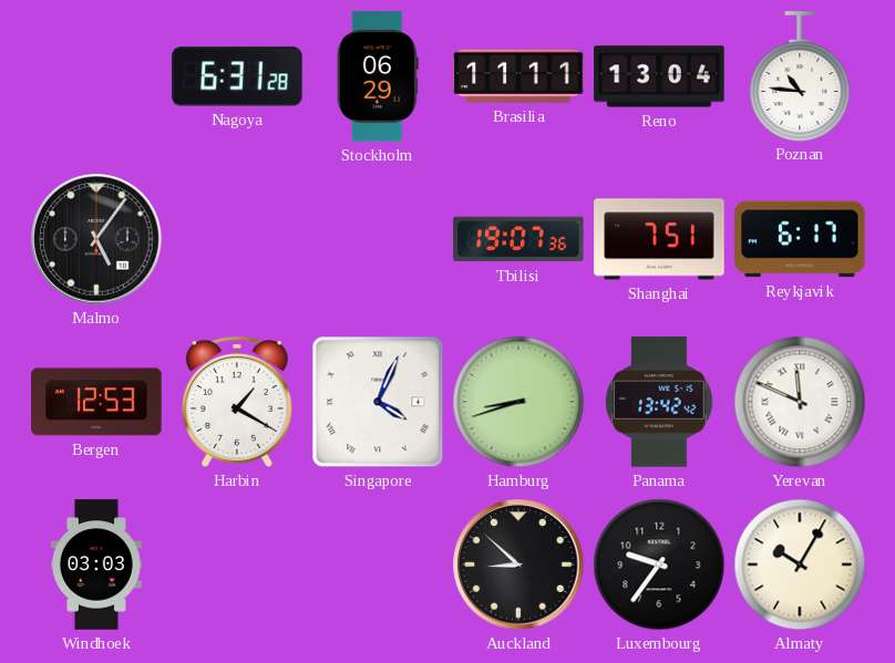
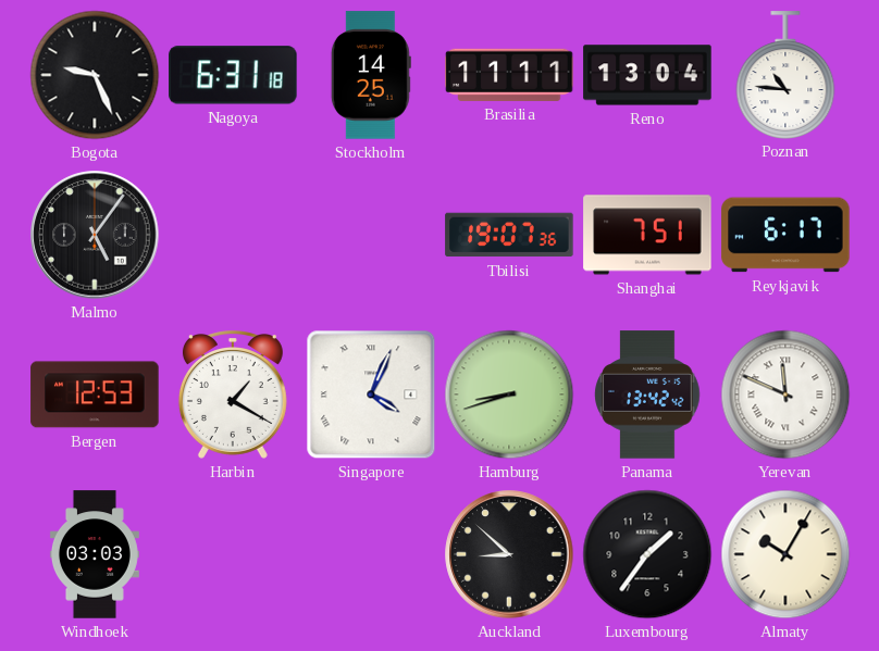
Bogota: none -> 9:26
Nagoya: 6:31:28 -> 6:31:18
Stockholm: 06:29 -> 14:25
Luxembourg: 9:36 -> 1:36
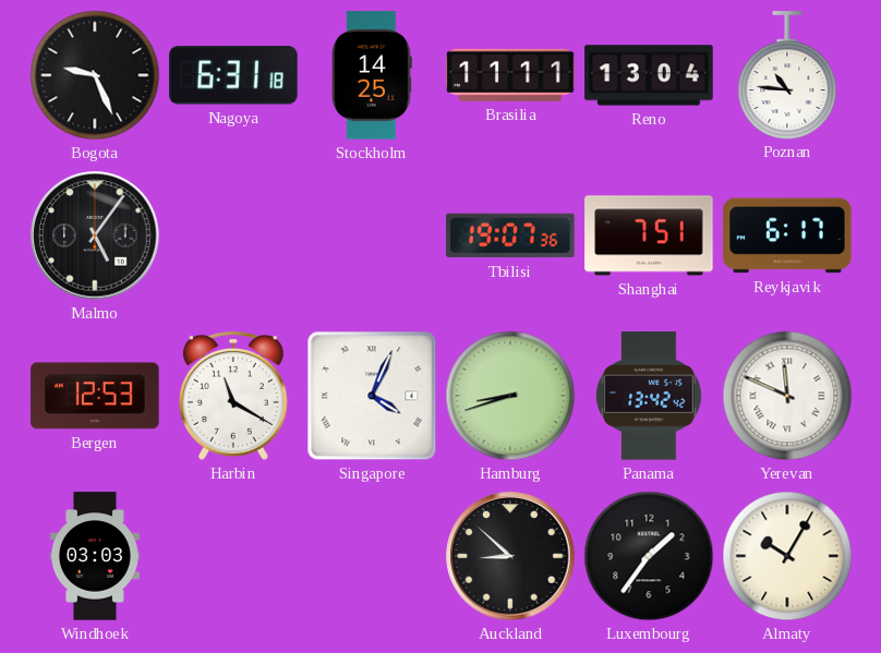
Harbin: 1:20 -> 11:20
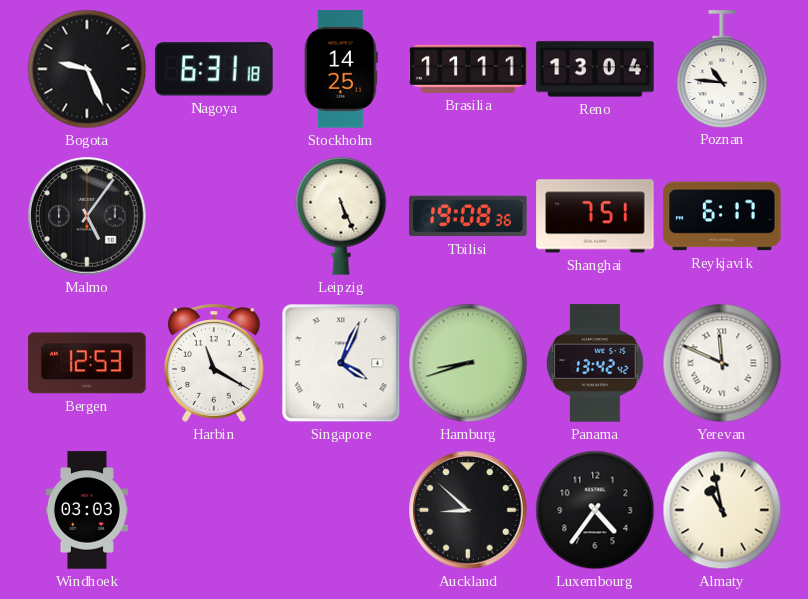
Leipzig: none -> 5:26
Tbilisi: 19:07 -> 19:08
Luxembourg: 1:36 -> 4:36
Almaty: 10:05 -> 10:58
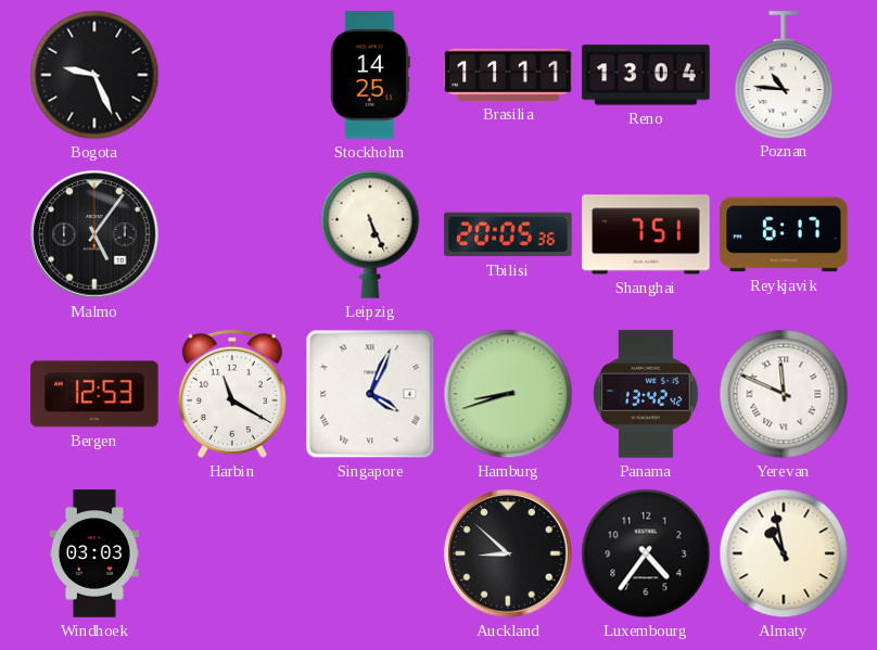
Nagoya: 6:31 -> none
Tbilisi: 19:08 -> 20:05
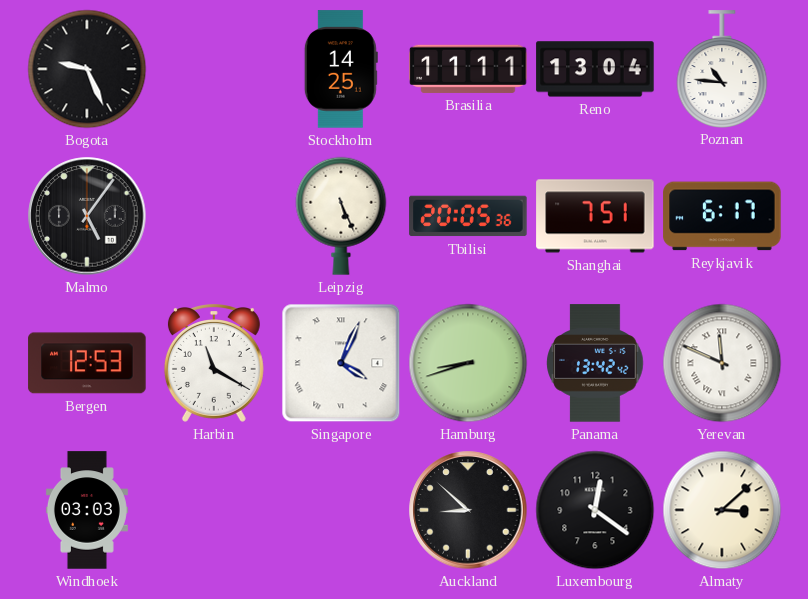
Luxembourg: 4:36 -> 12:21
Almaty: 10:58 -> 3:08
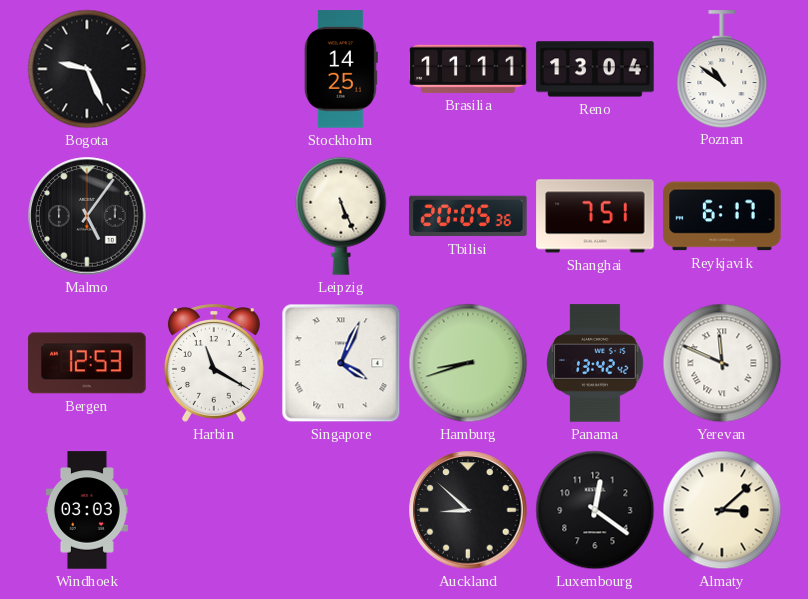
Poznan: 10:46 -> 10:51
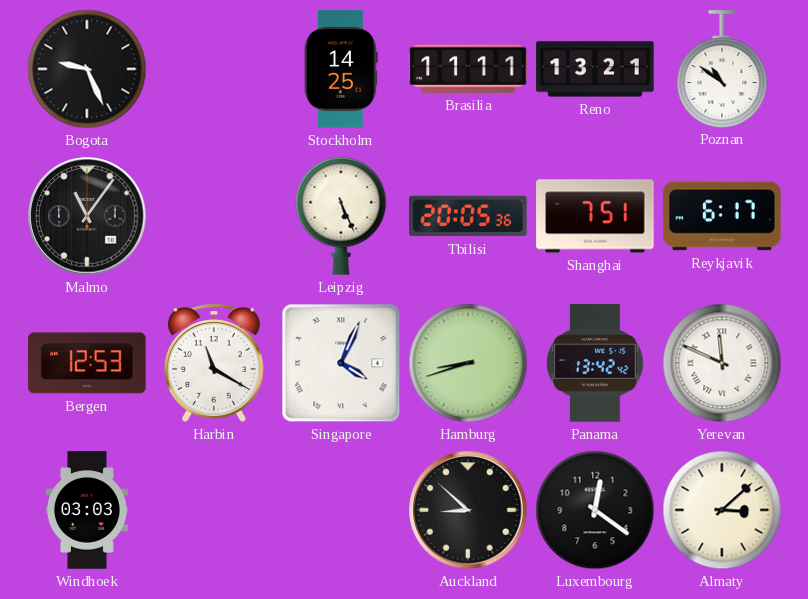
Reno: 13:04 -> 13:21
Malmo: 5:06 -> 11:06
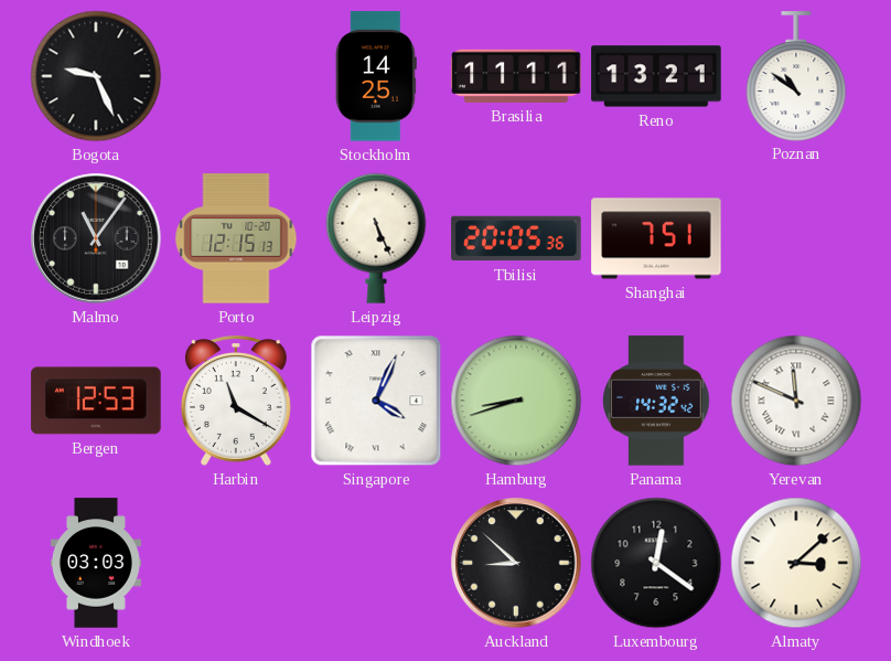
Porto: none -> 12:15
Reykjavik: 6:17 -> none
Panama: 13:42 -> 14:32
